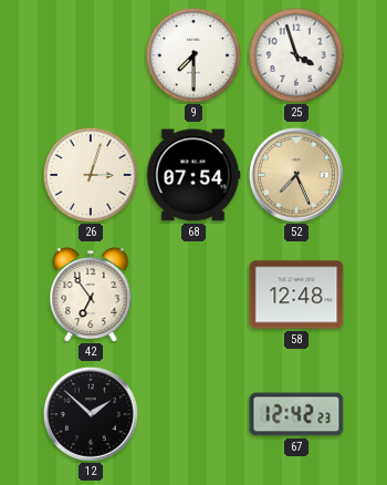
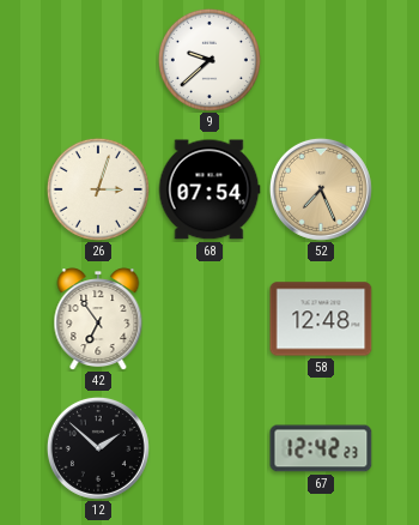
9: 7:30 -> 9:38
25: 3:57 -> none
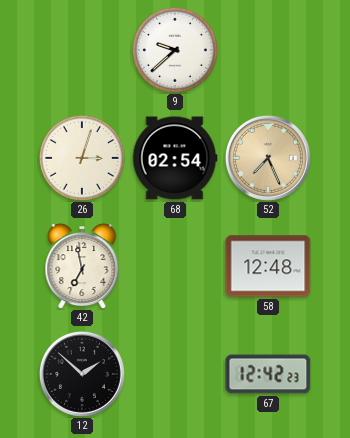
68: 07:54 -> 02:54
42: 6:54 -> 6:58
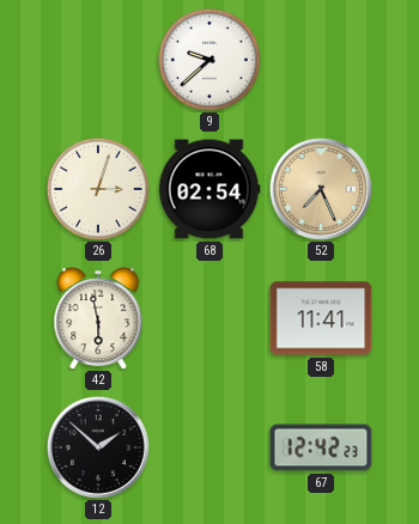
42: 6:58 -> 5:58
58: 12:48 -> 11:41
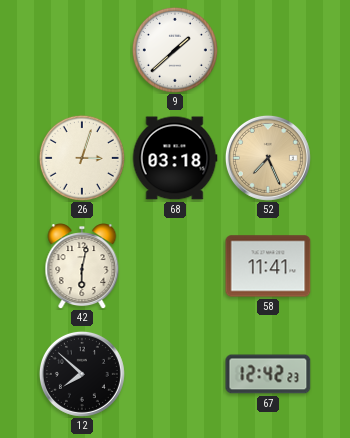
9: 9:38 -> 1:38
68: 02:54 -> 03:18
42: 5:58 -> 6:02
12: 1:52 -> 7:52
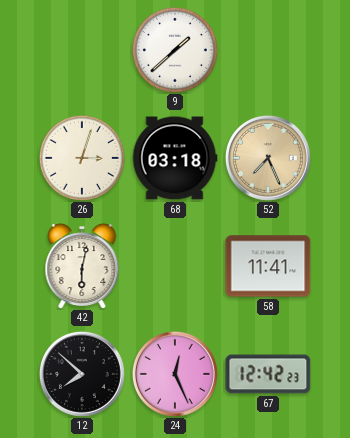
24: none -> 12:26
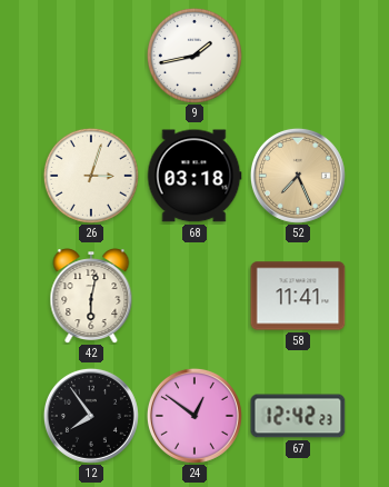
9: 1:38 -> 1:43
12: 7:52 -> 7:54
24: 12:26 -> 12:51
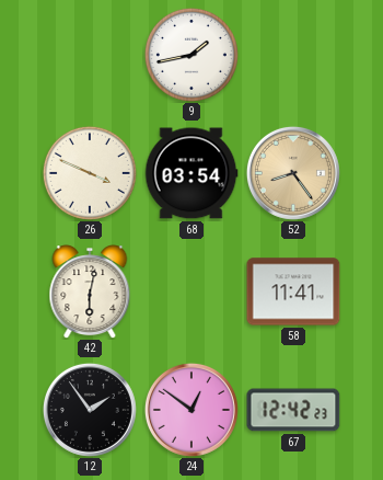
26: 3:03 -> 3:49
68: 03:18 -> 03:54
52: 7:26 -> 8:24
12: 7:54 -> 1:54
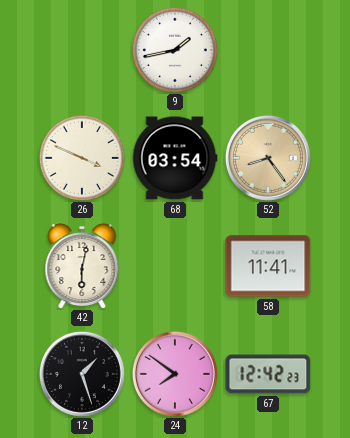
12: 1:54 -> 1:27
24: 12:51 -> 7:51
